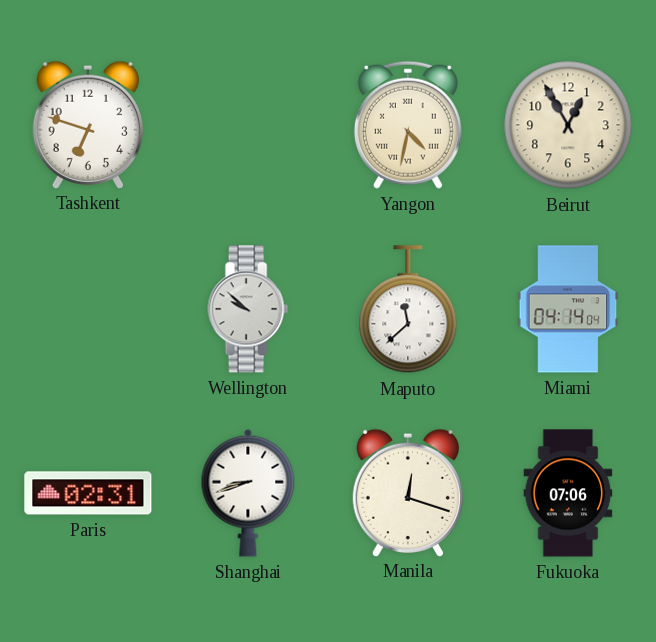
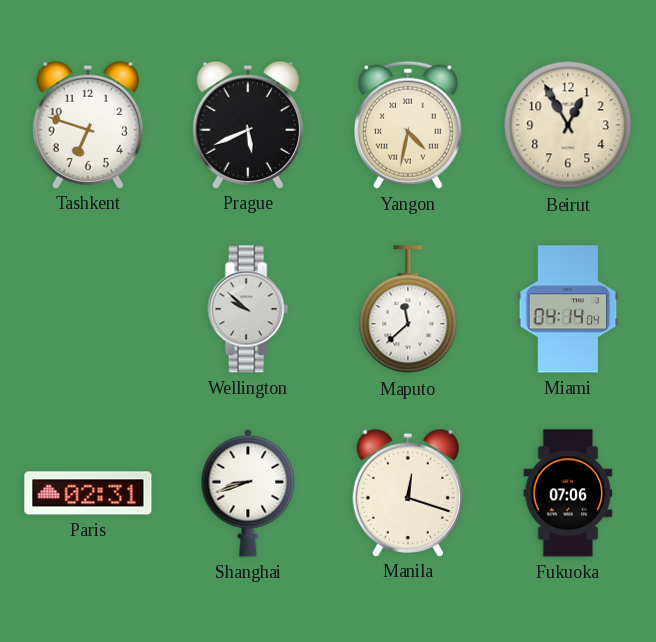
Prague: none -> 5:41
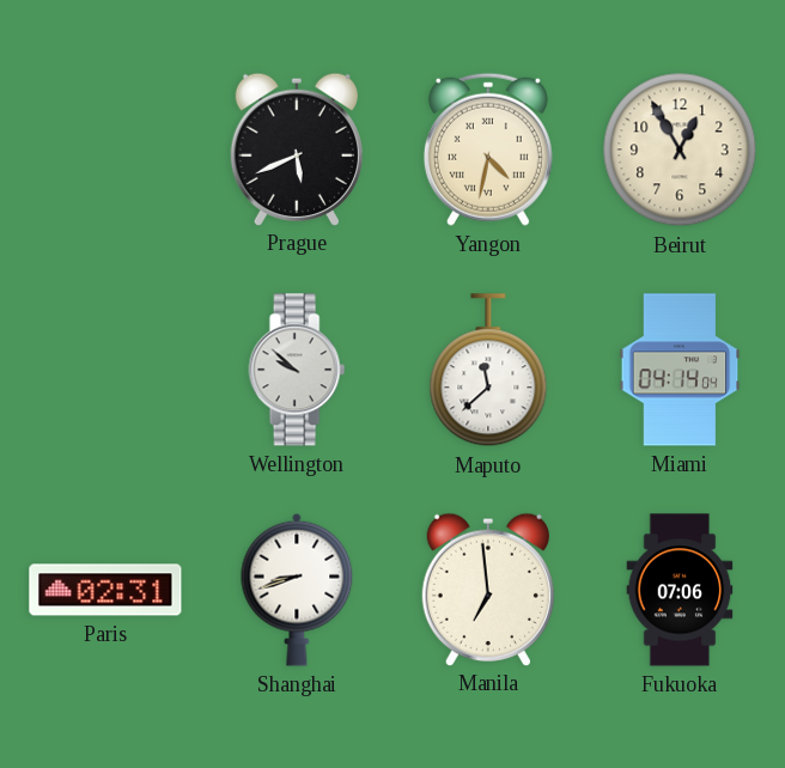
Tashkent: 6:48 -> none
Manila: 12:18 -> 6:59
